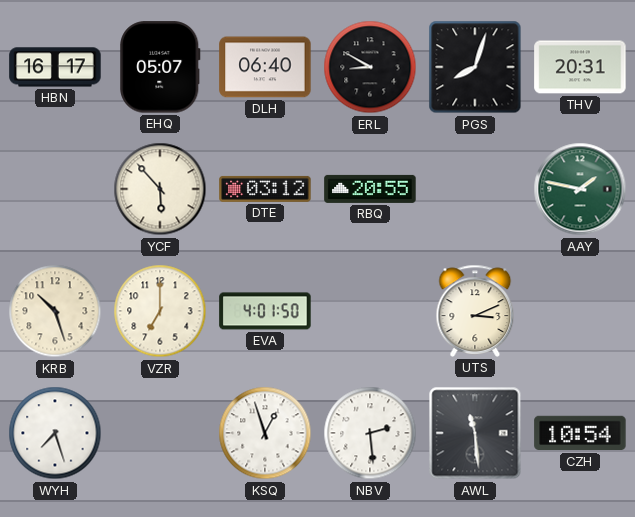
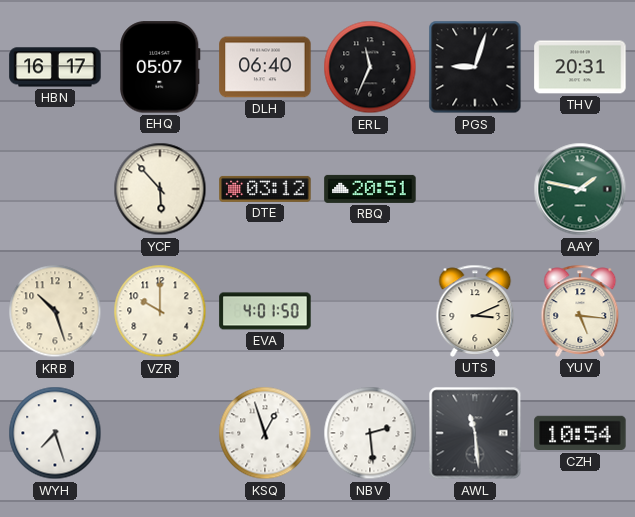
ERL: 8:50 -> 11:34
PGS: 8:03 -> 9:03
RBQ: 20:55 -> 20:51
VZR: 7:00 -> 10:00
YUV: none -> 5:16
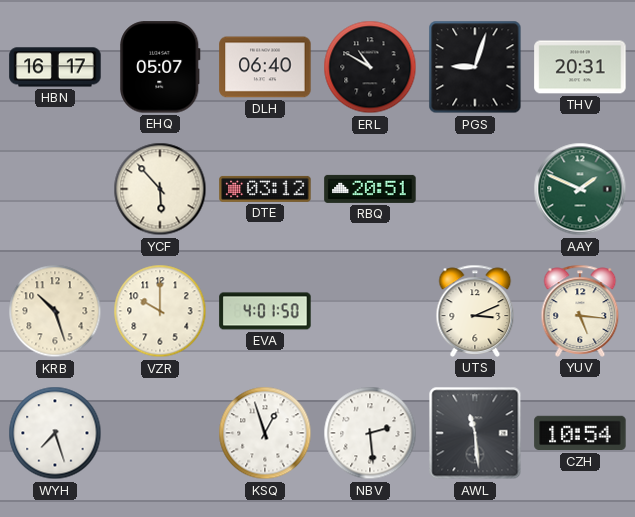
ERL: 11:34 -> 10:50
AAY: 1:47 -> 1:49
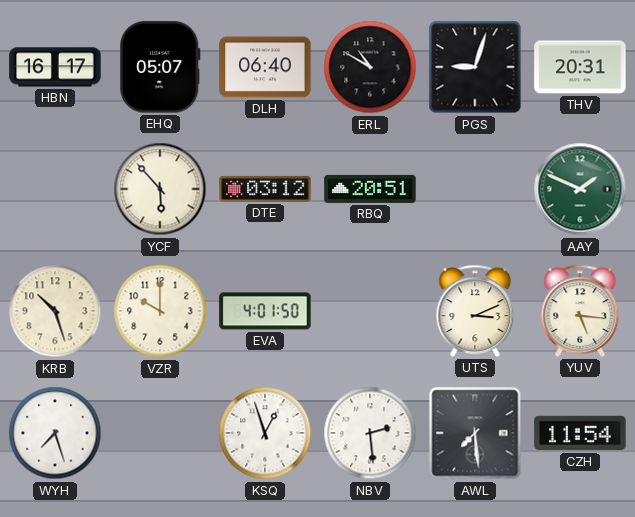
AWL: 11:29 -> 7:29
CZH: 10:54 -> 11:54
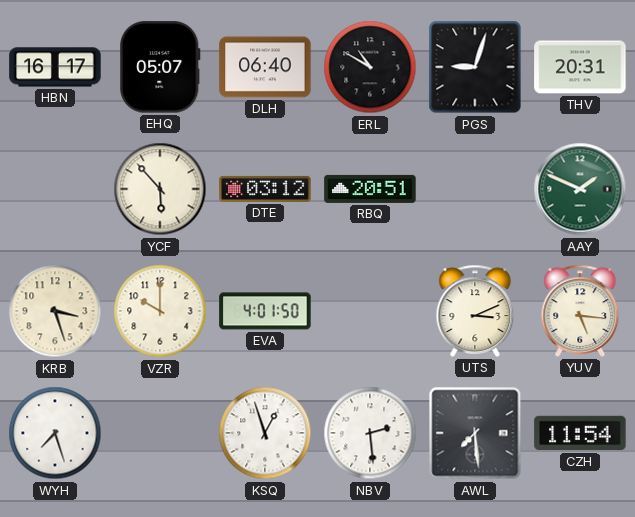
KRB: 10:27 -> 3:27
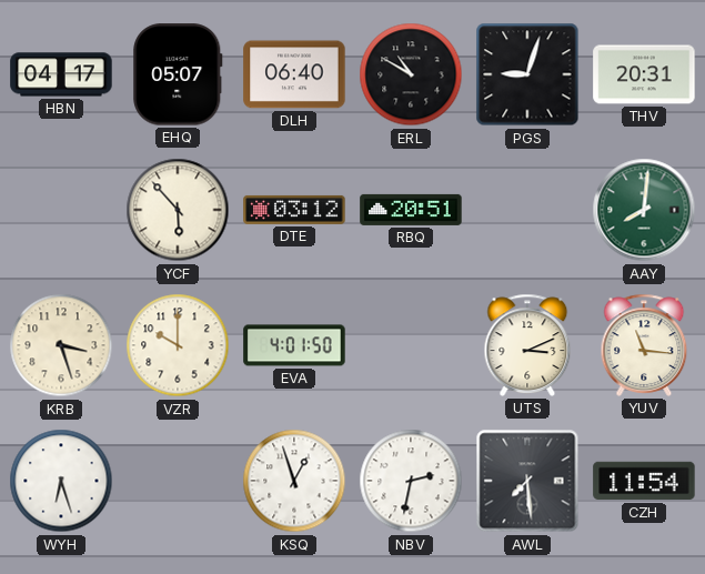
HBN: 16:17 -> 04:17
AAY: 1:49 -> 8:01
YUV: 5:16 -> 11:16
WYH: 7:27 -> 6:27
NBV: 2:29 -> 2:32
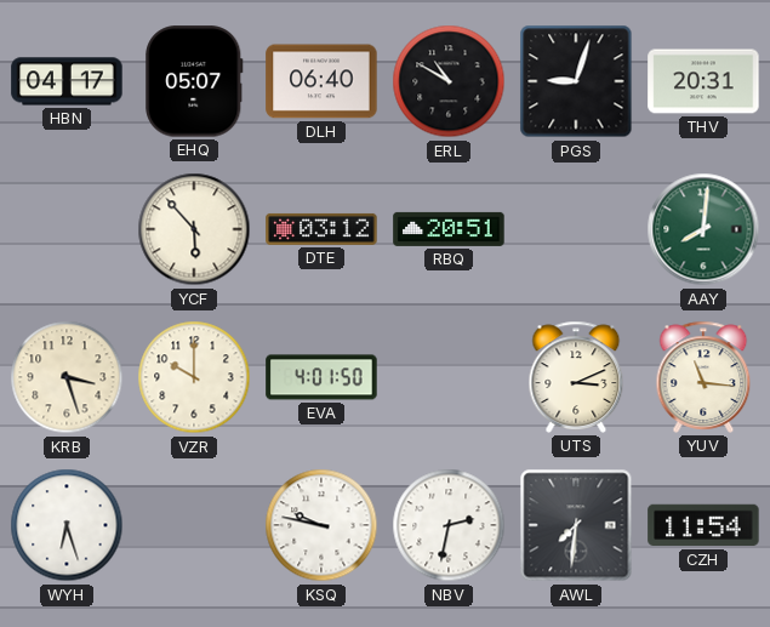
KSQ: 12:57 -> 9:47
AWL: 7:29 -> 7:31
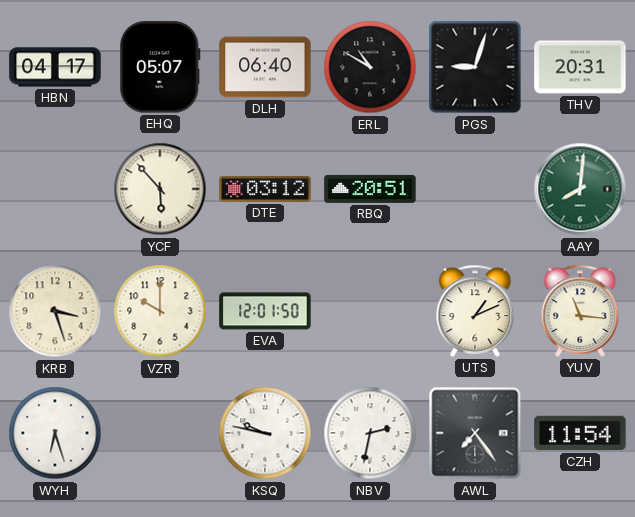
EVA: 4:01 -> 12:01
UTS: 3:11 -> 1:11
AWL: 7:31 -> 7:24
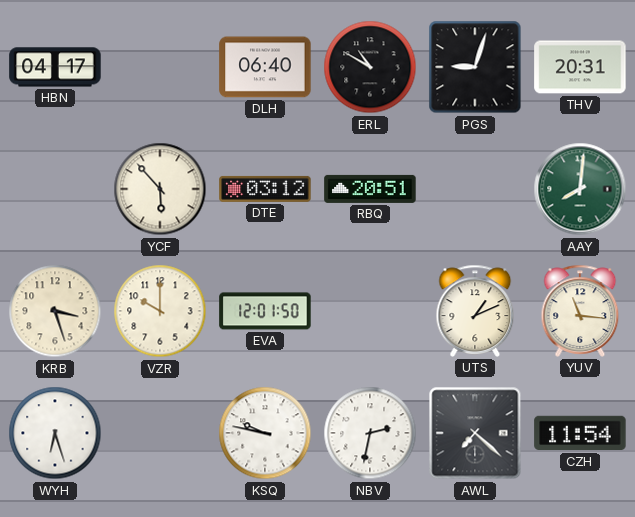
EHQ: 05:07 -> none
AWL: 7:24 -> 7:22
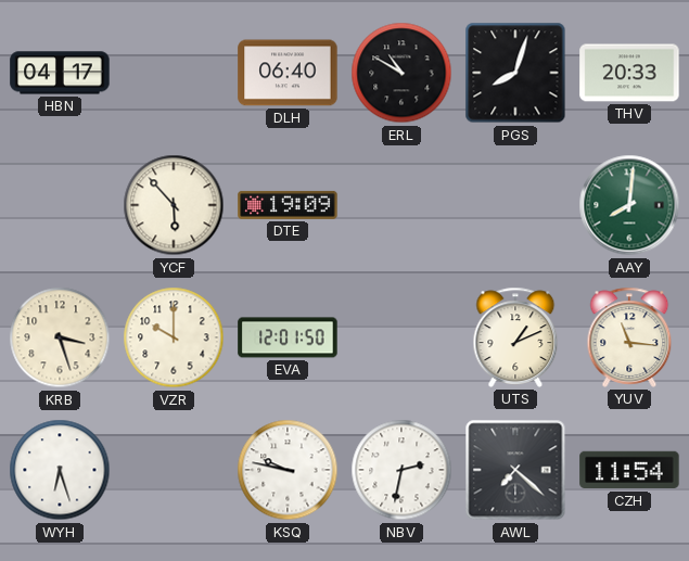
PGS: 9:03 -> 8:03
THV: 20:31 -> 20:33
DTE: 03:12 -> 19:09
RBQ: 20:51 -> none
